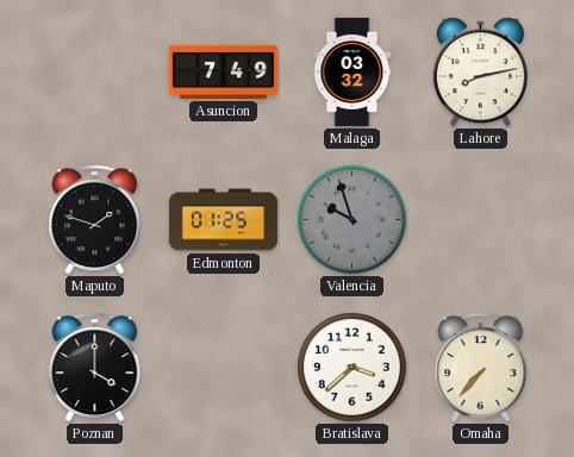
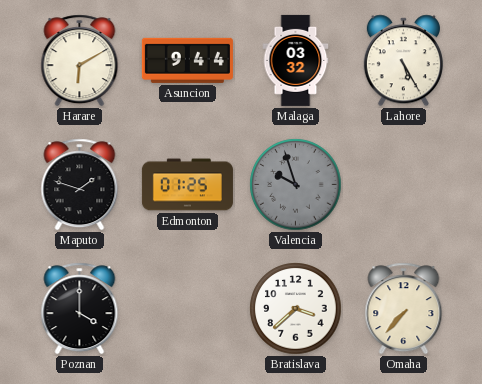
Harare: none -> 6:10
Asuncion: 7:49 -> 9:44
Lahore: 8:13 -> 5:25
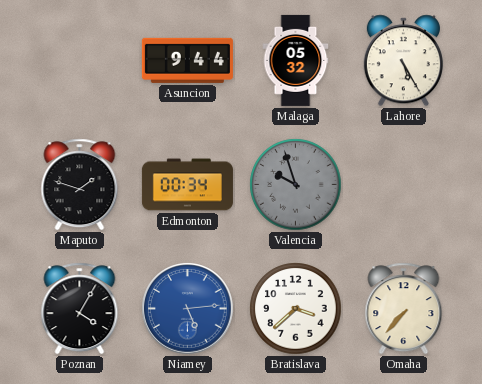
Harare: 6:10 -> none
Malaga: 03:32 -> 05:32
Edmonton: 01:25 -> 00:34
Poznan: 4:00 -> 4:05
Niamey: none -> 5:14
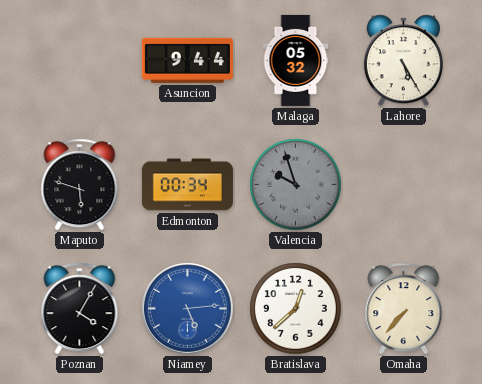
Maputo: 1:48 -> 5:48
Bratislava: 3:38 -> 12:38
